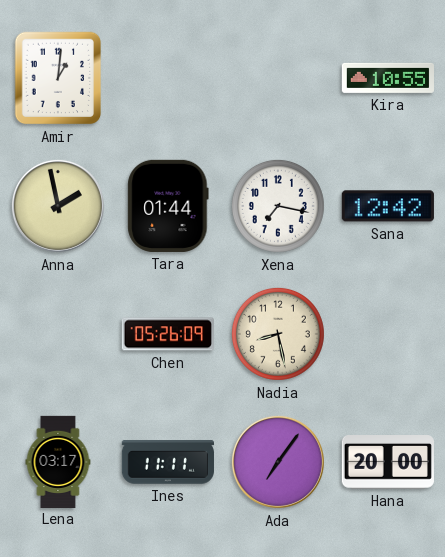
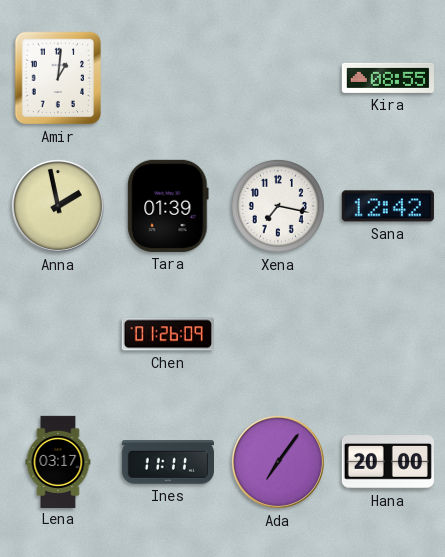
Kira: 10:55 -> 08:55
Tara: 01:44 -> 01:39
Chen: 05:26 -> 01:26
Nadia: 8:28 -> none
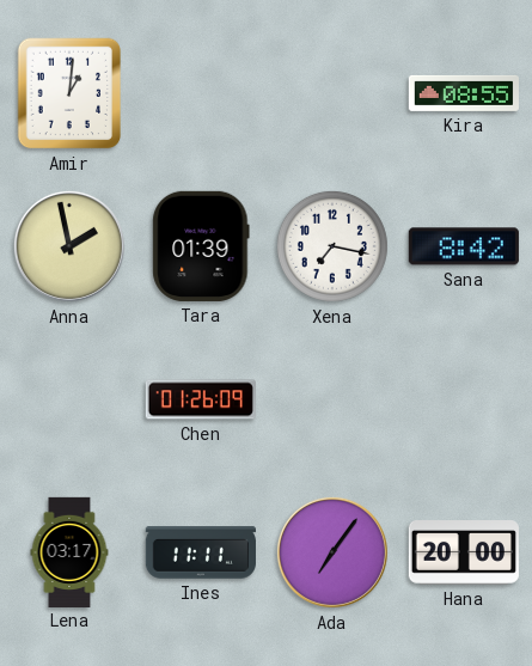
Sana: 12:42 -> 8:42
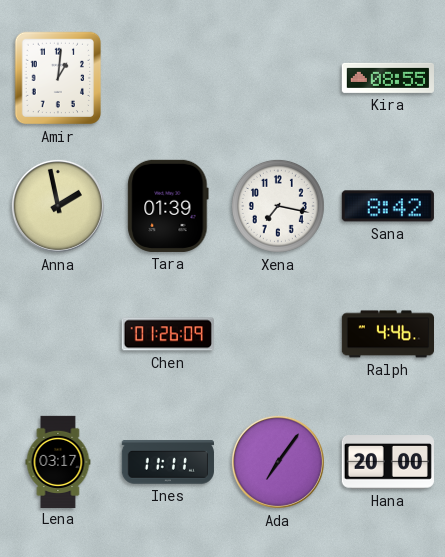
Ralph: none -> 4:46
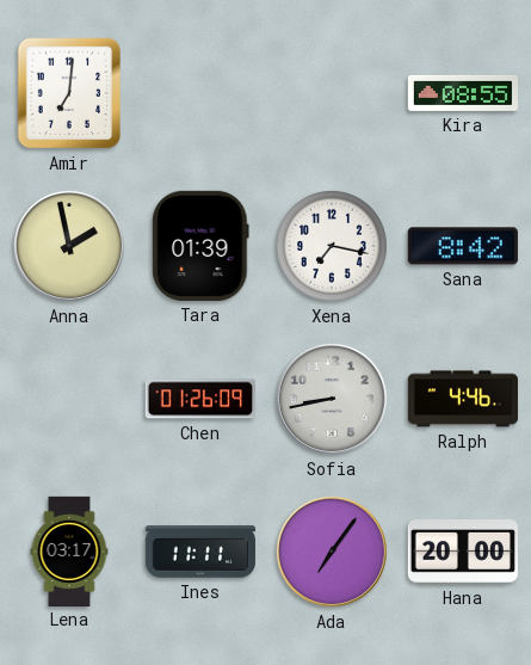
Amir: 1:01 -> 7:01
Sofia: none -> 8:43
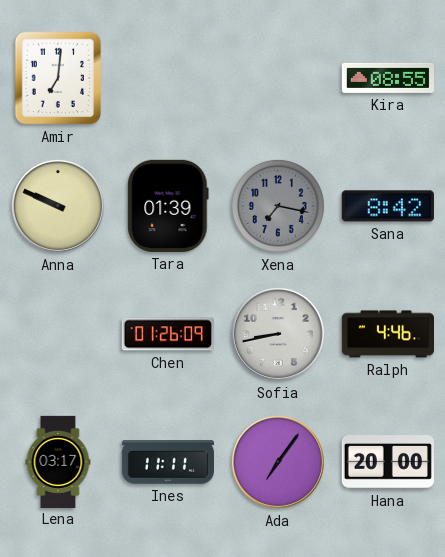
Anna: 1:58 -> 9:49
Xena dial: white -> grey
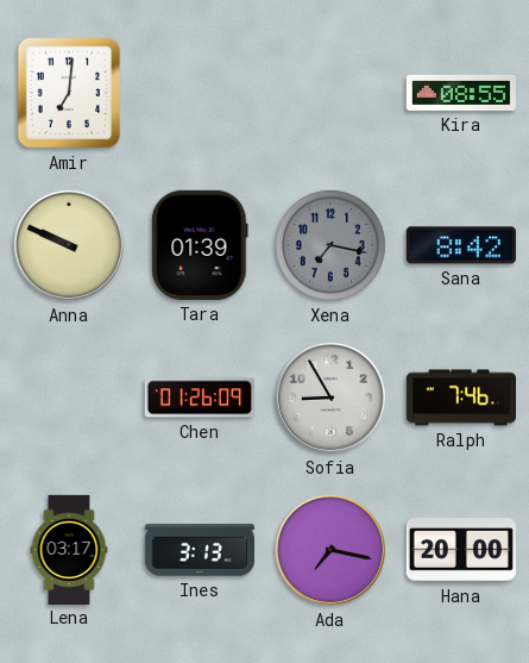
Sofia: 8:43 -> 8:55
Ralph: 4:46 -> 7:46
Ines: 11:11 -> 3:13
Ada: 7:06 -> 7:17
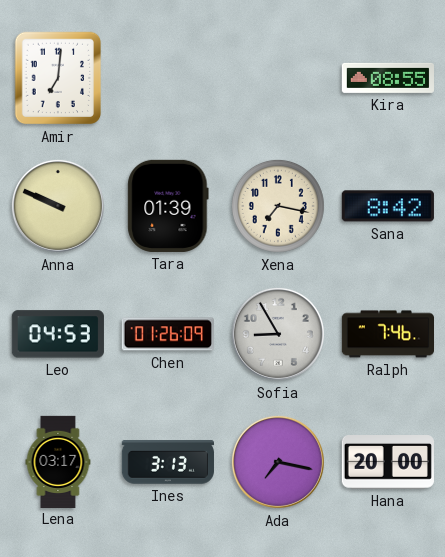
Xena dial: grey -> cream
Leo: none -> 04:53
